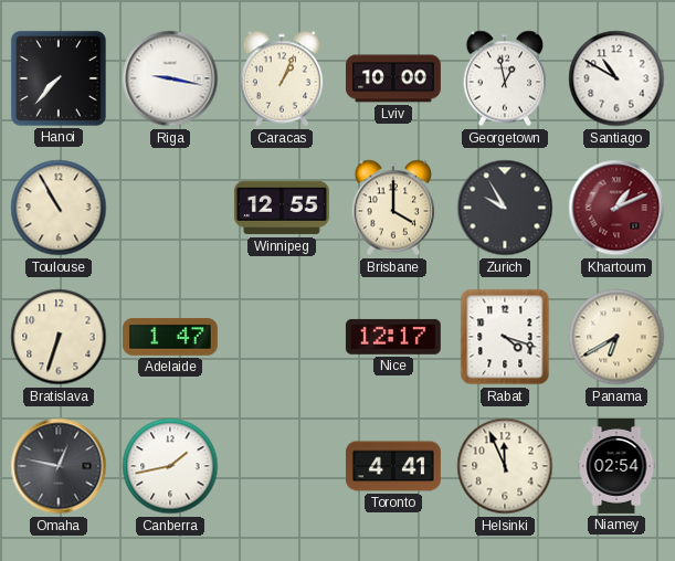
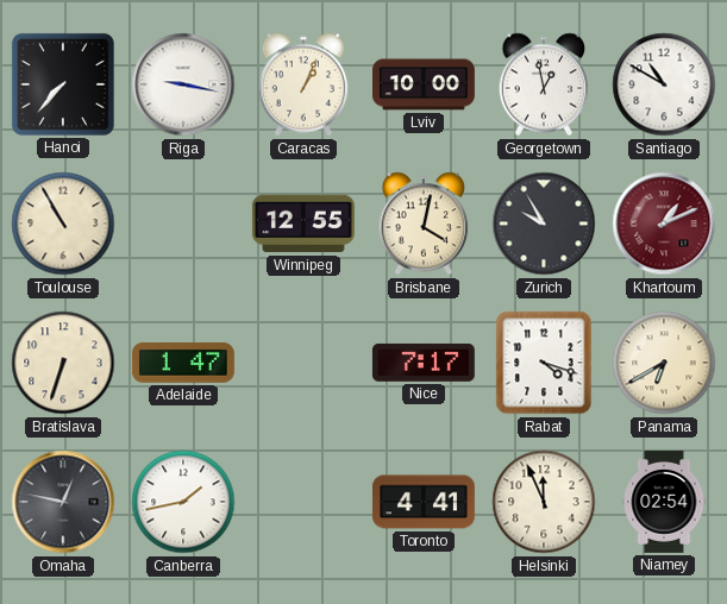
Brisbane: 4:00 -> 4:02
Nice: 12:17 -> 7:17
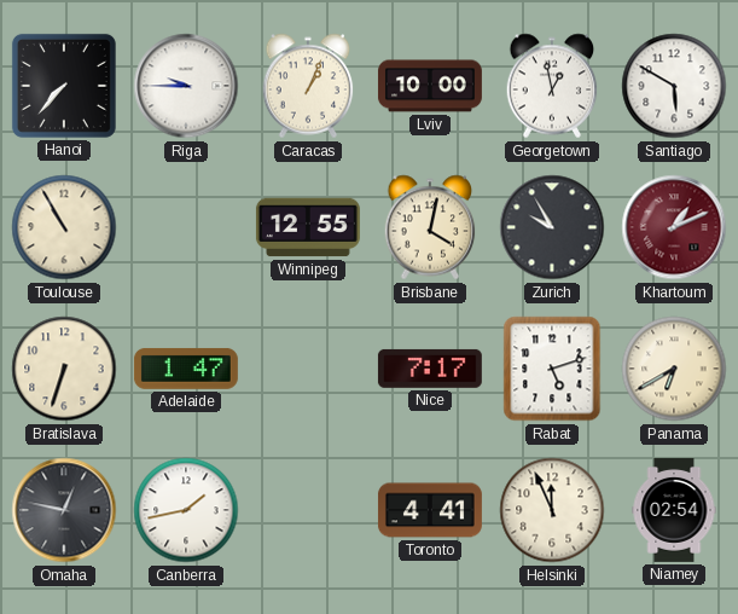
Riga: 9:17 -> 9:45
Santiago: 10:50 -> 5:50
Rabat: 4:18 -> 5:12
